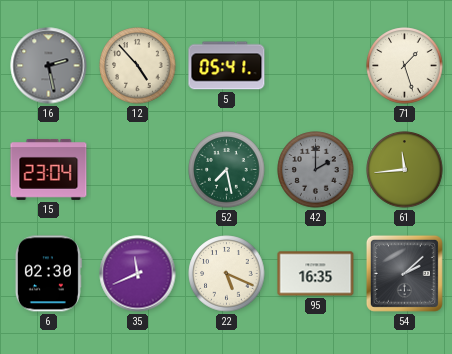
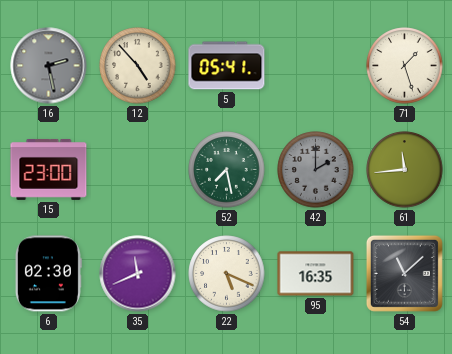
15: 23:04 -> 23:00
54: 2:08 -> 11:08
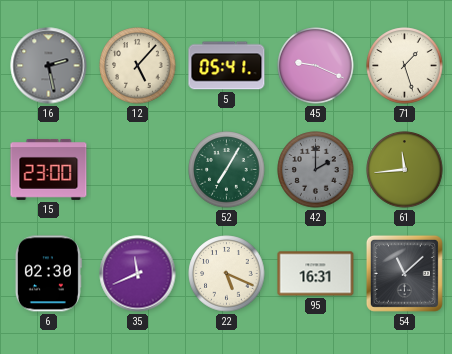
12: 4:53 -> 5:07
45: none -> 9:19
52: 7:28 -> 7:05
95: 16:35 -> 16:31
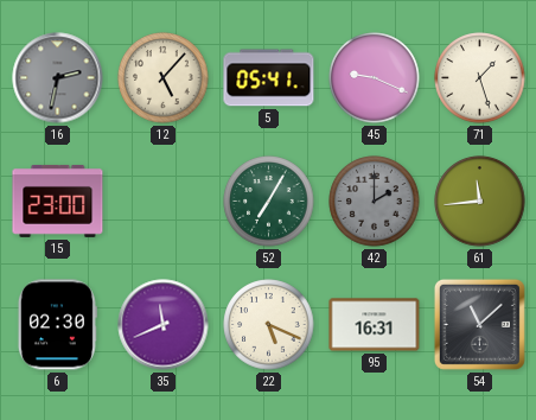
16: 2:28 -> 2:32
